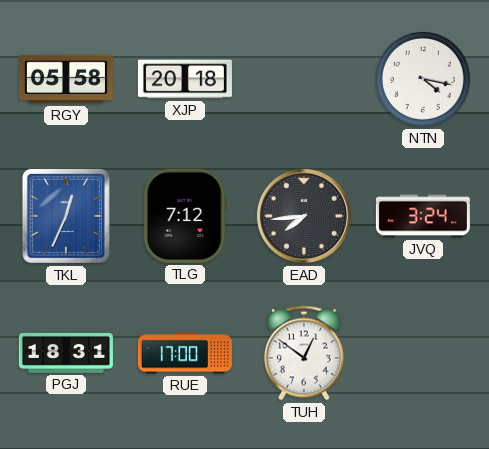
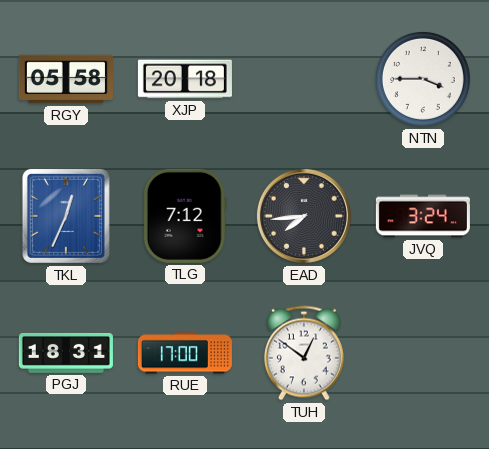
NTN: 4:17 -> 3:45
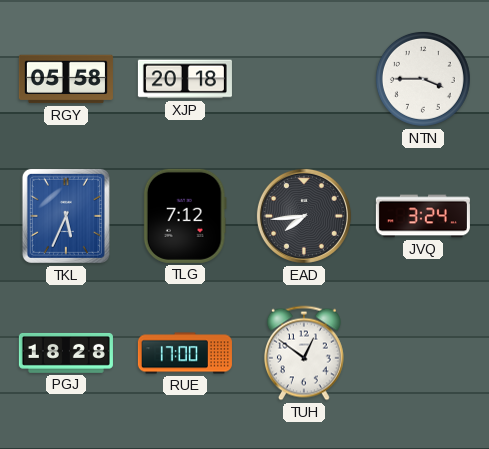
TKL: 12:34 -> 5:34
PGJ: 18:31 -> 18:28
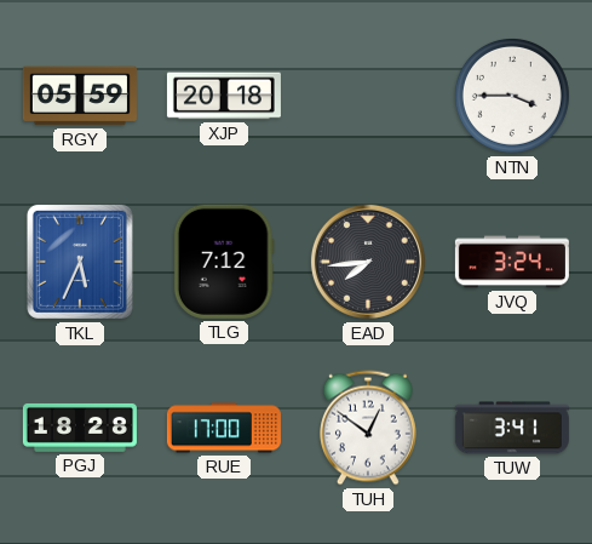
RGY: 05:58 -> 05:59
TUW: none -> 3:41
